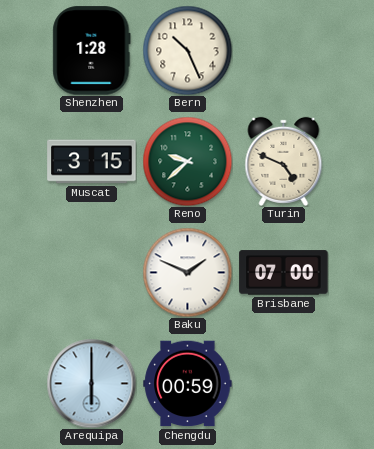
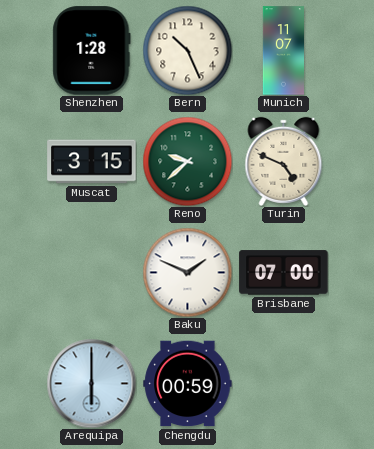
Munich: none -> 11:07
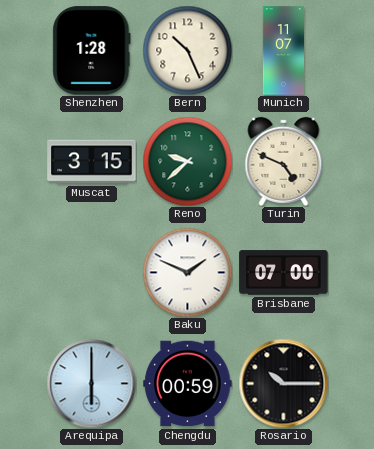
Rosario: none -> 10:15
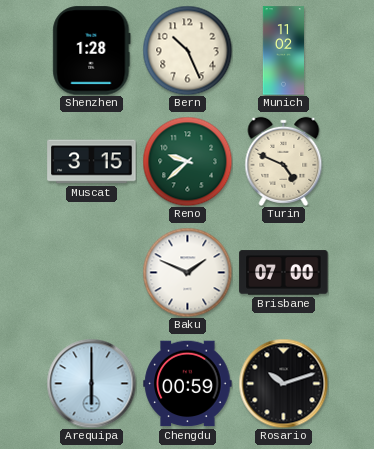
Munich: 11:07 -> 11:02
Rosario: 10:15 -> 10:12
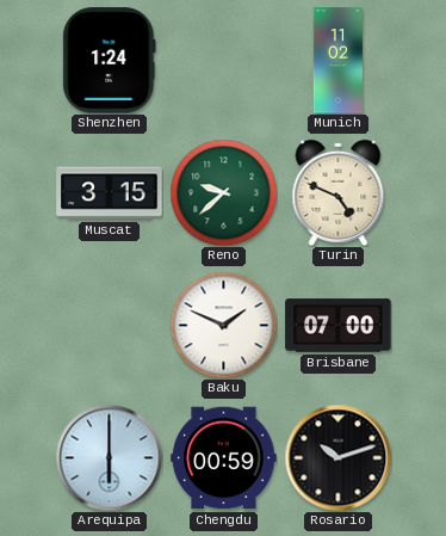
Shenzhen: 1:28 -> 1:24
Bern: 10:26 -> none
